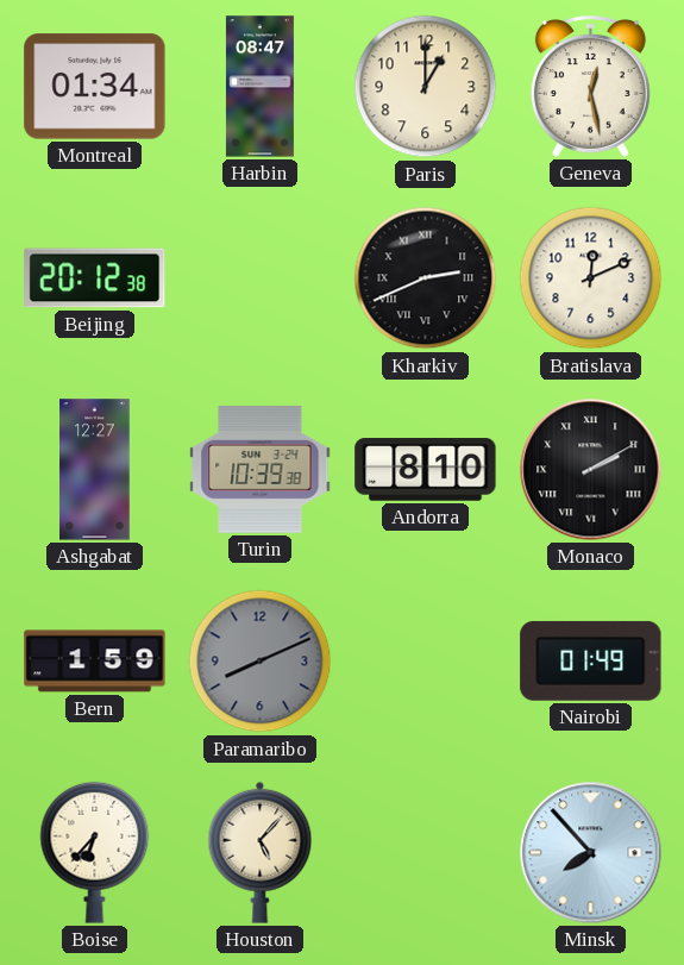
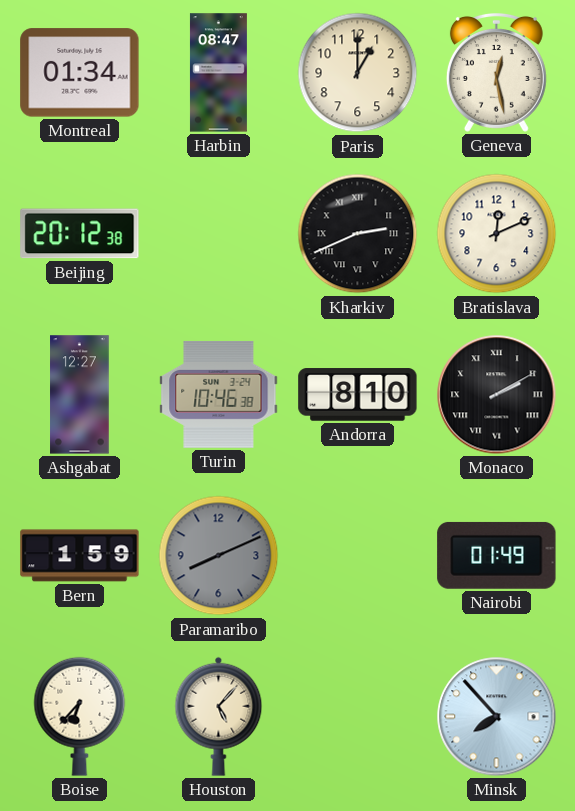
Turin: 10:39 -> 10:46
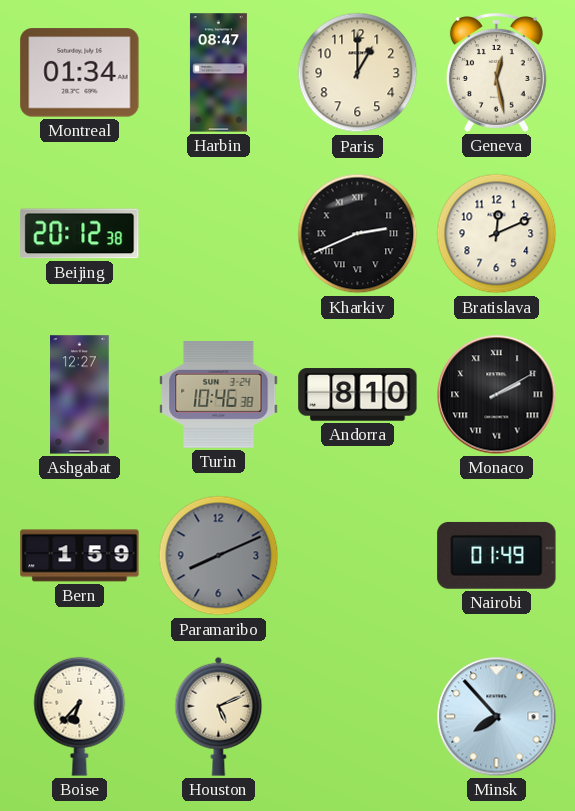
Houston: 5:07 -> 5:11
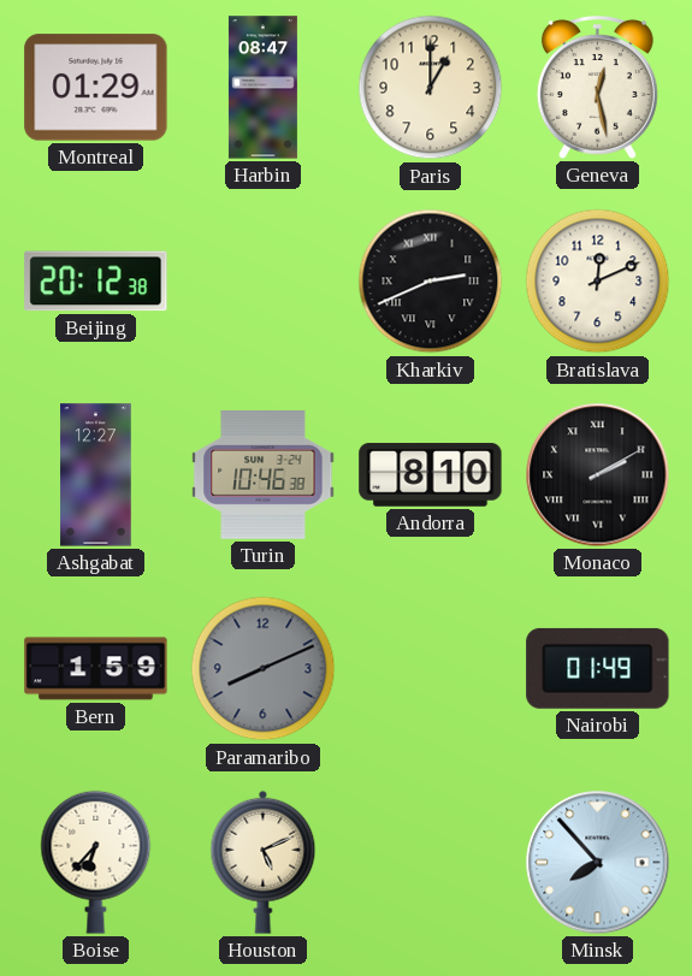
Montreal: 01:34 -> 01:29
